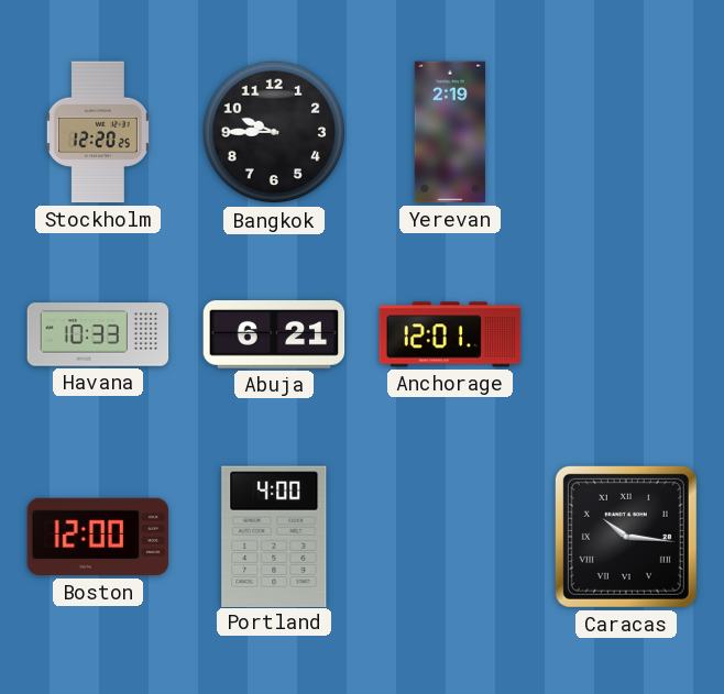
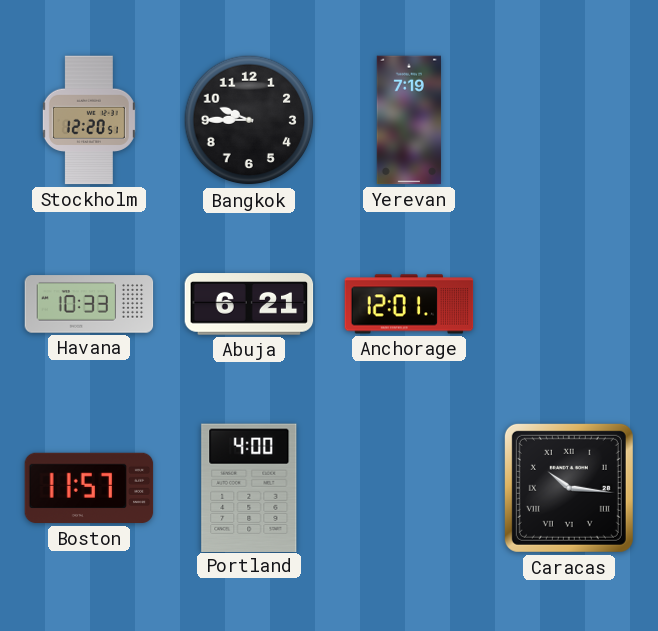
Stockholm: 12:20:25 -> 12:20:51
Yerevan: 2:19 -> 7:19
Boston: 12:00 -> 11:57
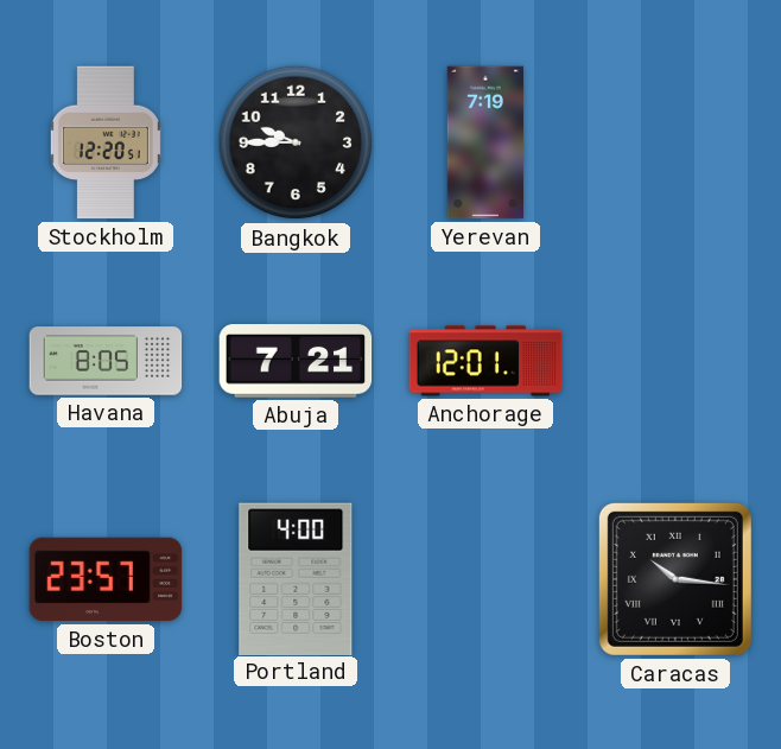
Havana: 10:33 -> 8:05
Abuja: 6:21 -> 7:21
Boston: 11:57 -> 23:57
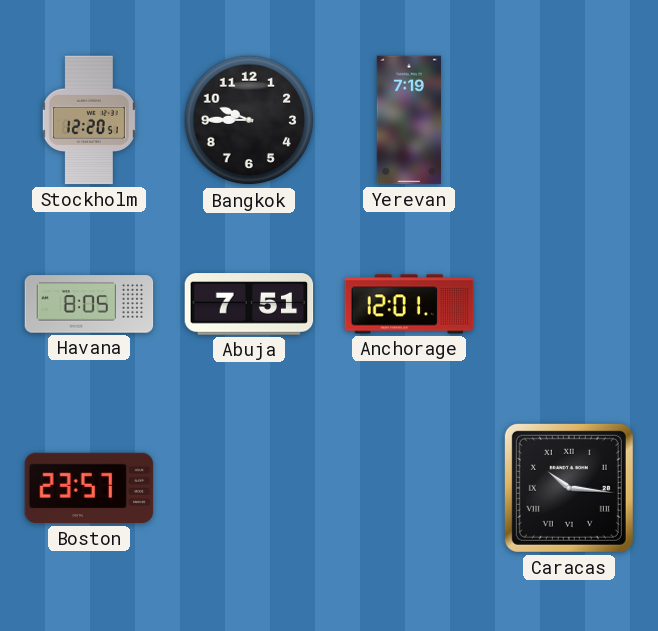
Abuja: 7:21 -> 7:51
Portland: 4:00 -> none
